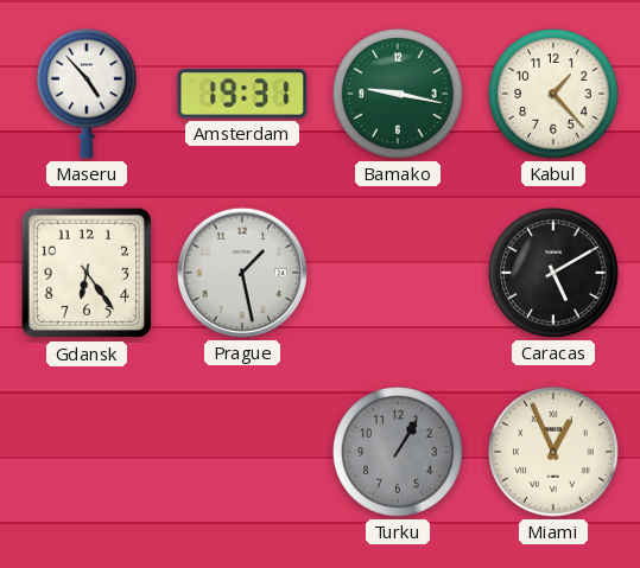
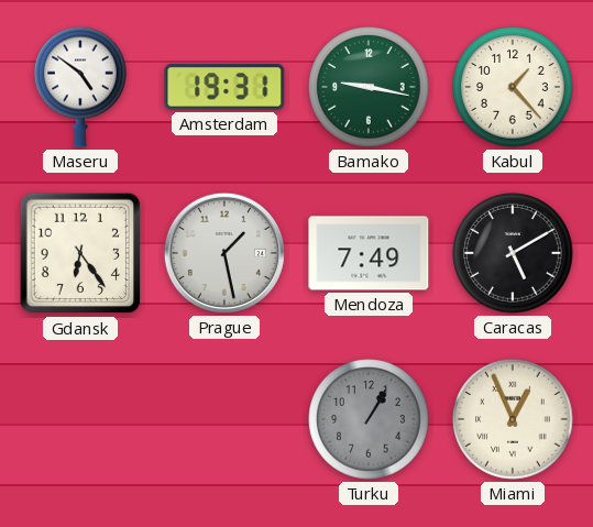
Maseru: 4:53 -> 4:51
Mendoza: none -> 7:49
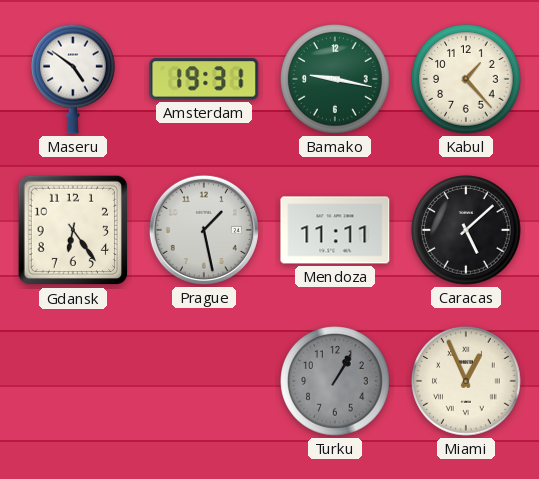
Mendoza: 7:49 -> 11:11
Caracas: 5:10 -> 5:08
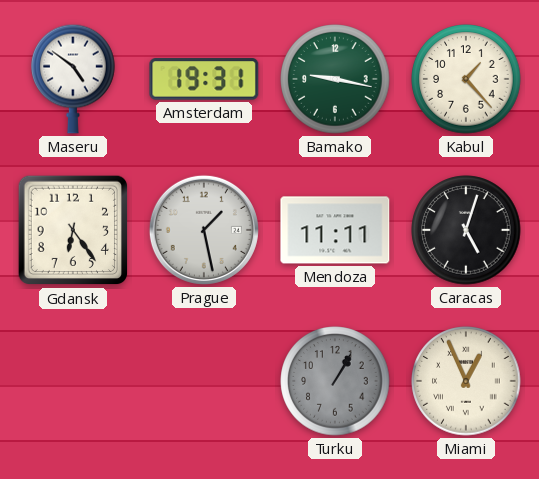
Caracas: 5:08 -> 5:03
